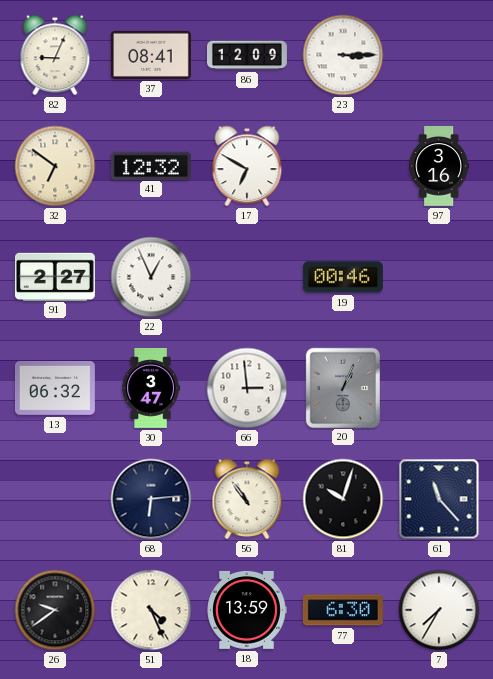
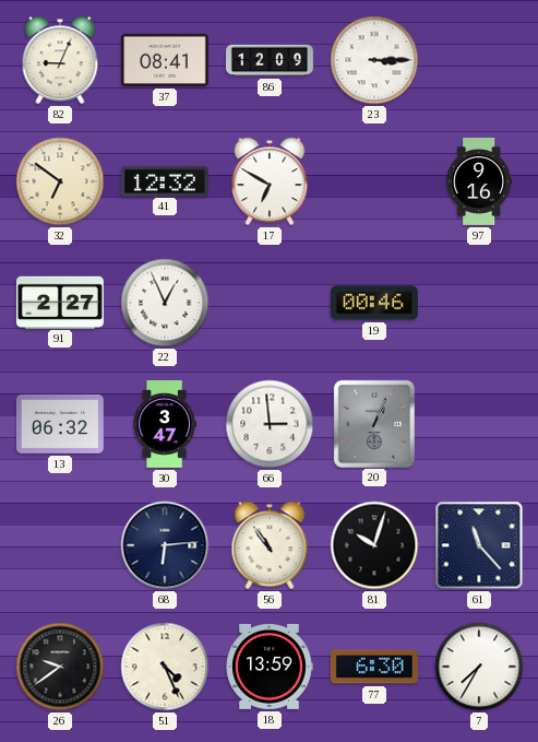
97: 3:16 -> 9:16
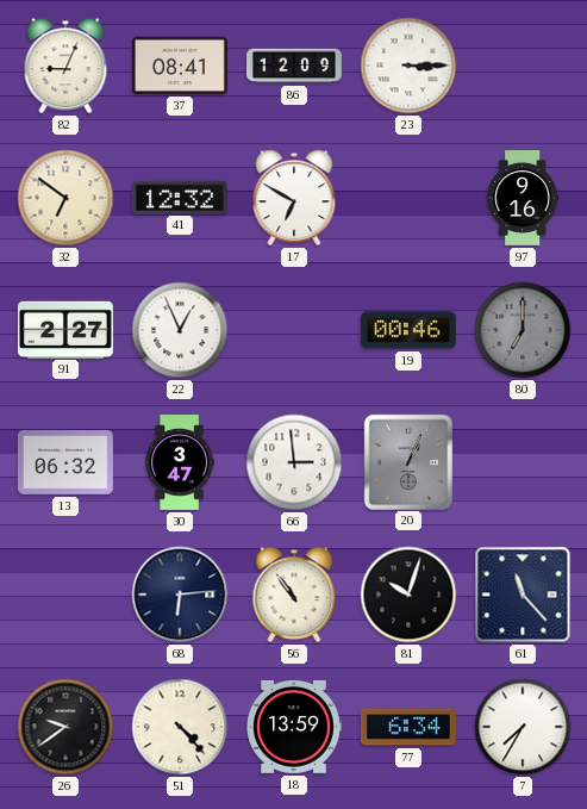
80: none -> 7:00
51: 4:26 -> 4:23
77: 6:30 -> 6:34
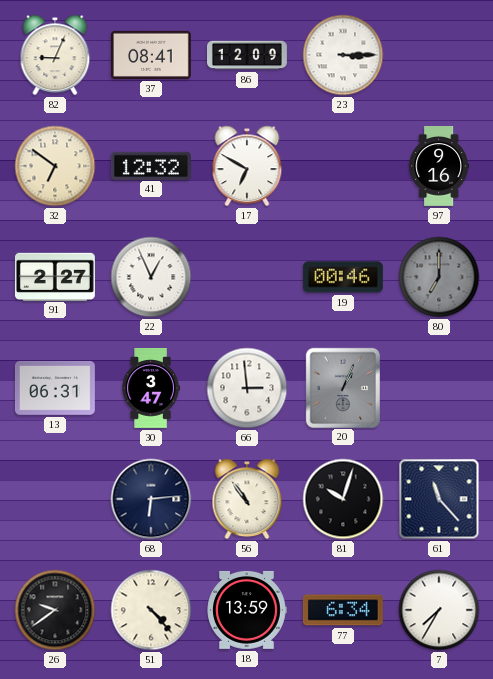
13: 06:32 -> 06:31
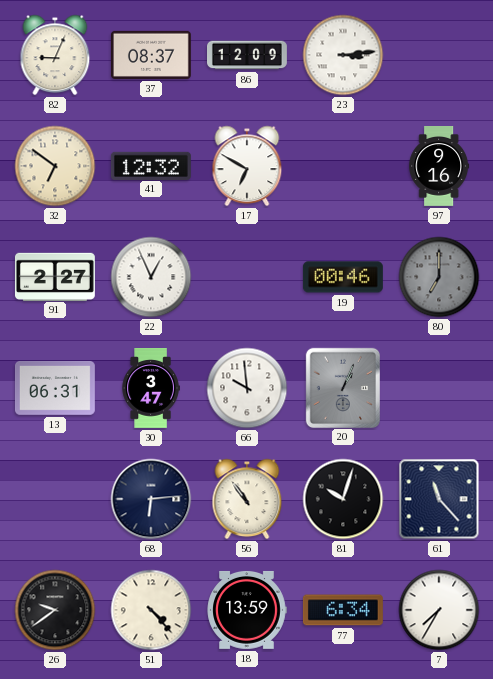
37: 08:41 -> 08:37
23: 3:15 -> 3:14
66: 2:59 -> 9:59
